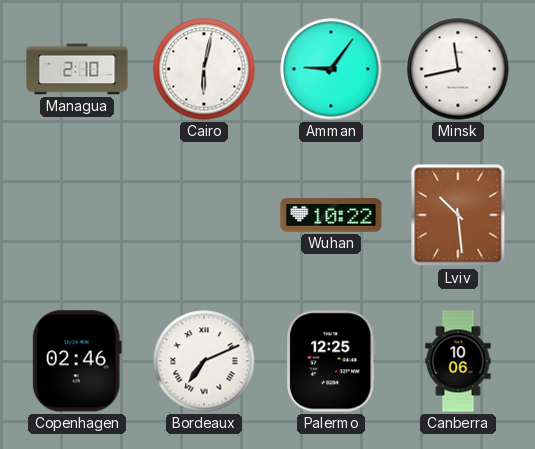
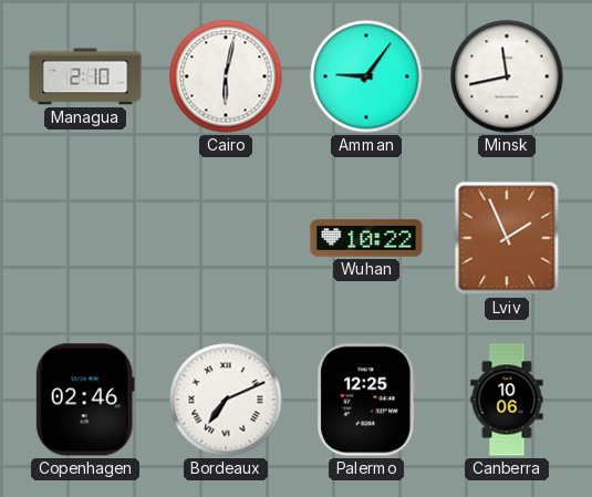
Lviv: 10:29 -> 1:56
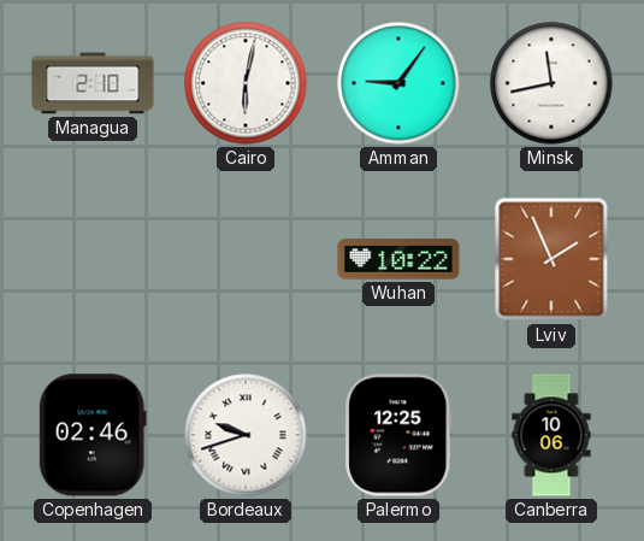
Bordeaux: 7:11 -> 9:42
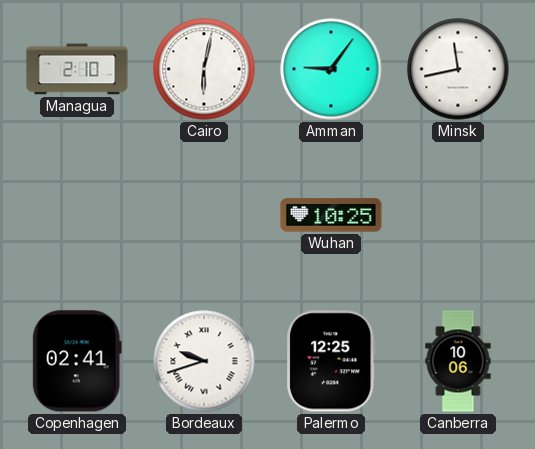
Wuhan: 10:22 -> 10:25
Lviv: 1:56 -> none
Copenhagen: 02:46 -> 02:41
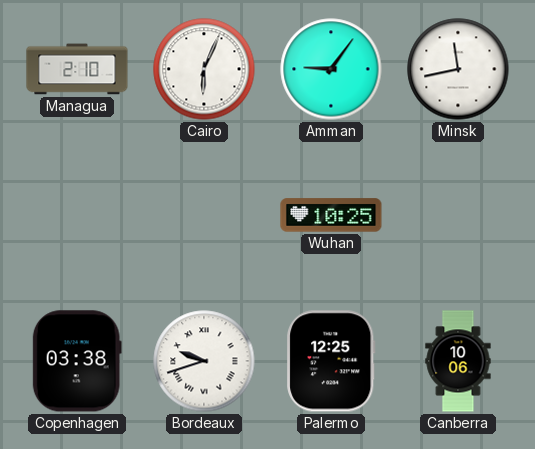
Cairo: 6:02 -> 6:04
Copenhagen: 02:41 -> 03:38
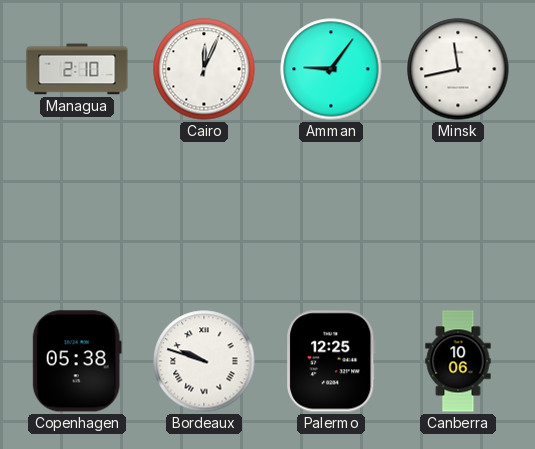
Cairo: 6:04 -> 12:04
Wuhan: 10:25 -> none
Copenhagen: 03:38 -> 05:38
Bordeaux: 9:42 -> 9:48
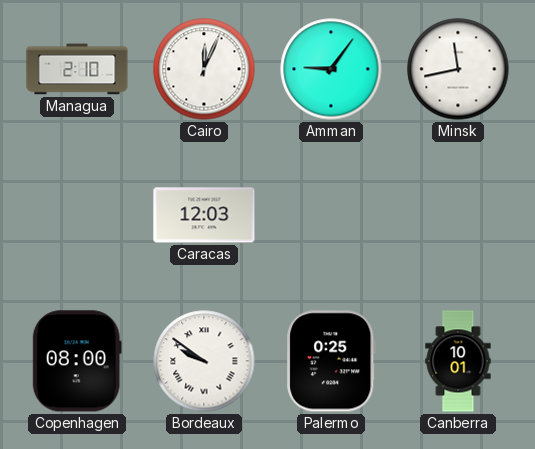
Caracas: none -> 12:03
Copenhagen: 05:38 -> 08:00
Bordeaux: 9:48 -> 9:51
Palermo: 12:25 -> 0:25
Canberra: 10:06 -> 10:01
